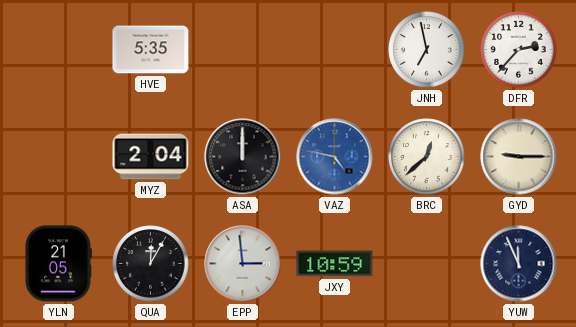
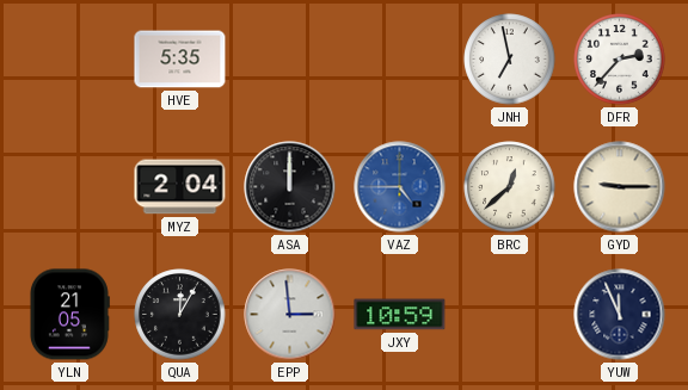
VAZ: 4:47 -> 4:45
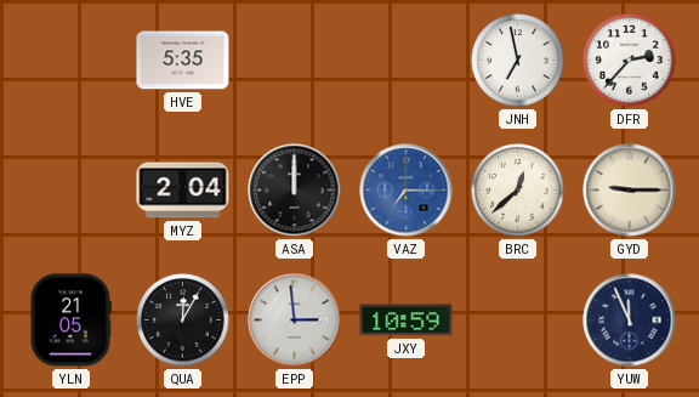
VAZ: 4:45 -> 7:15
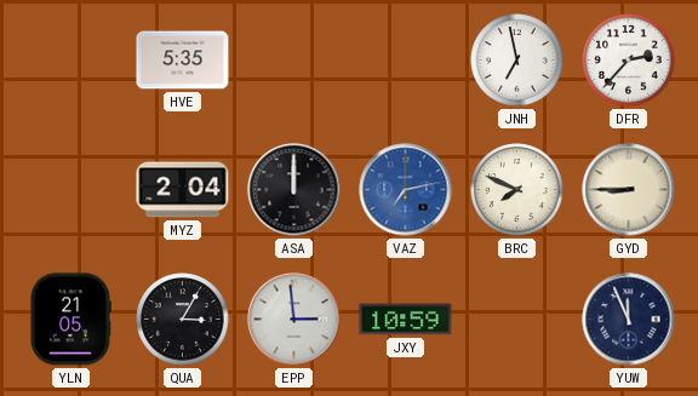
VAZ: 7:15 -> 7:13
BRC: 12:38 -> 7:49
GYD: 9:15 -> 8:45
QUA: 12:05 -> 3:05
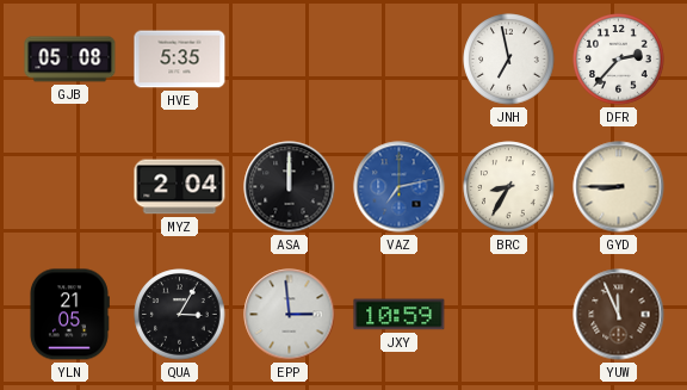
GJB: none -> 05:08
BRC: 7:49 -> 8:35
YUW dial: navy -> brown
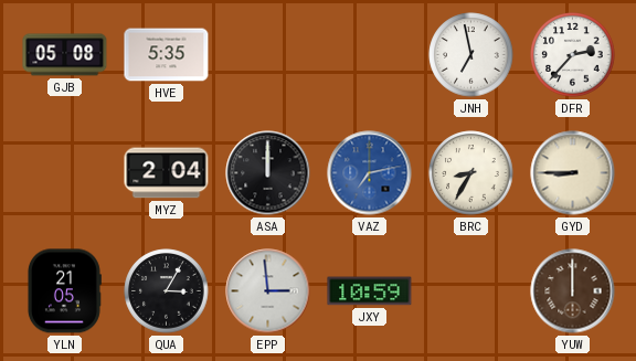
YUW: 11:56 -> 12:00
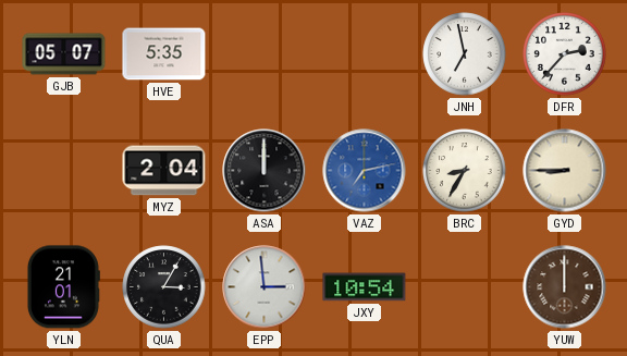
GJB: 05:08 -> 05:07
YLN: 21:05 -> 21:01
JXY: 10:59 -> 10:54
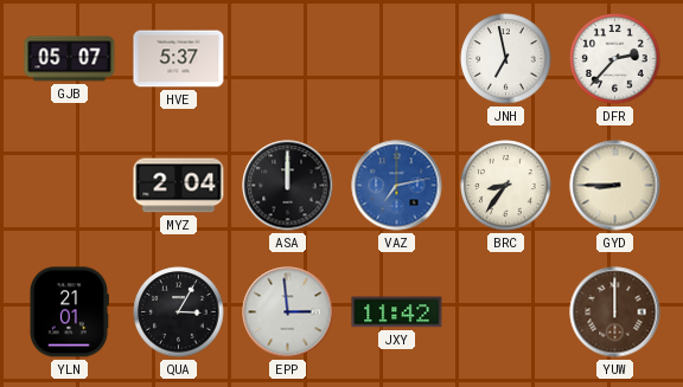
HVE: 5:35 -> 5:37
BRC: 8:35 -> 8:36
JXY: 10:54 -> 11:42
